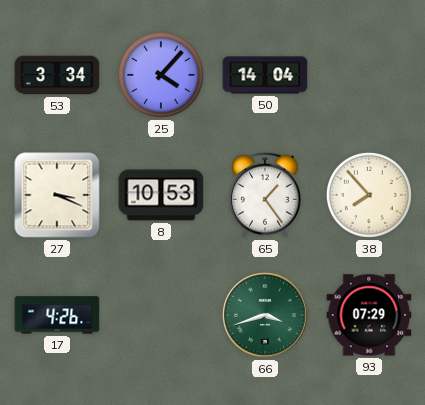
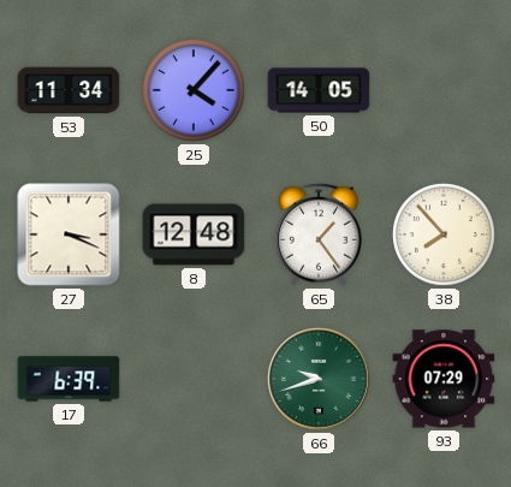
53: 3:34 -> 11:34
50: 14:04 -> 14:05
8: 10:53 -> 12:48
17: 4:26 -> 6:39
66: 3:42 -> 9:42
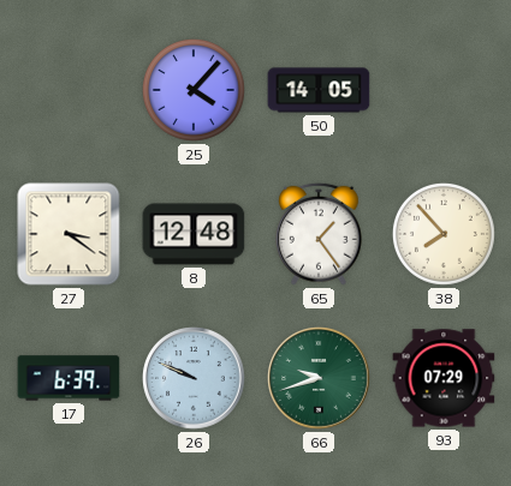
53: 11:34 -> none
27: 3:19 -> 3:21
26: none -> 9:49
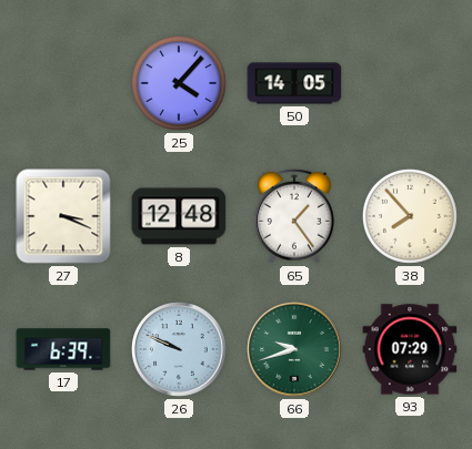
27: 3:21 -> 3:19
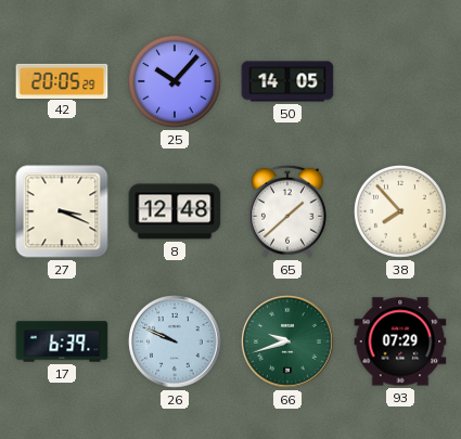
42: none -> 20:05
25: 4:07 -> 10:07
65: 1:24 -> 1:38
